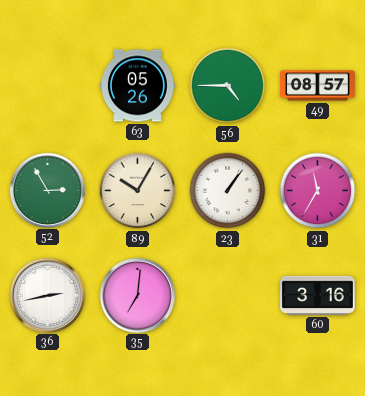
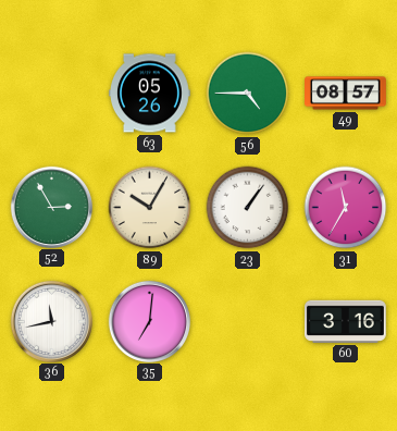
36: 2:43 -> 11:43
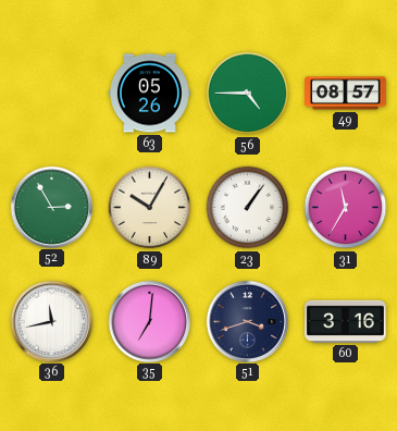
51: none -> 3:42
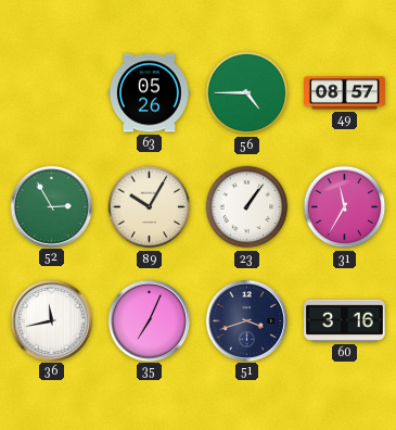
35: 7:01 -> 7:04
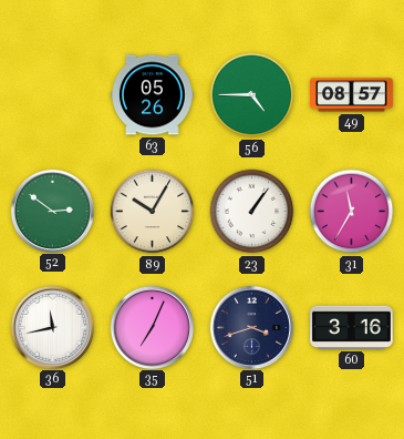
52: 2:55 -> 2:51
